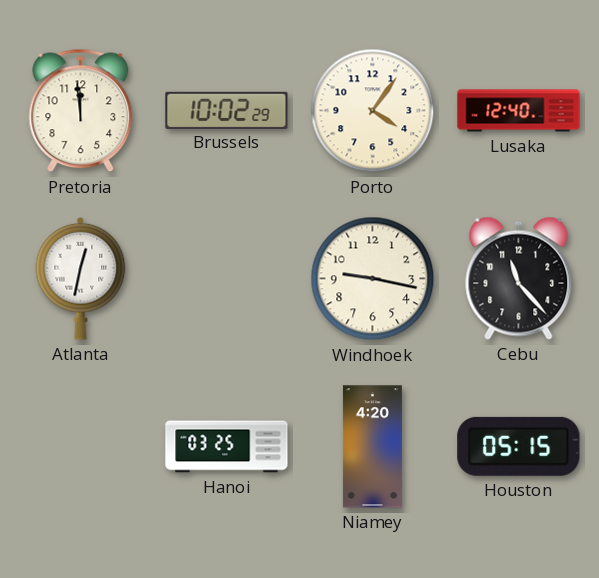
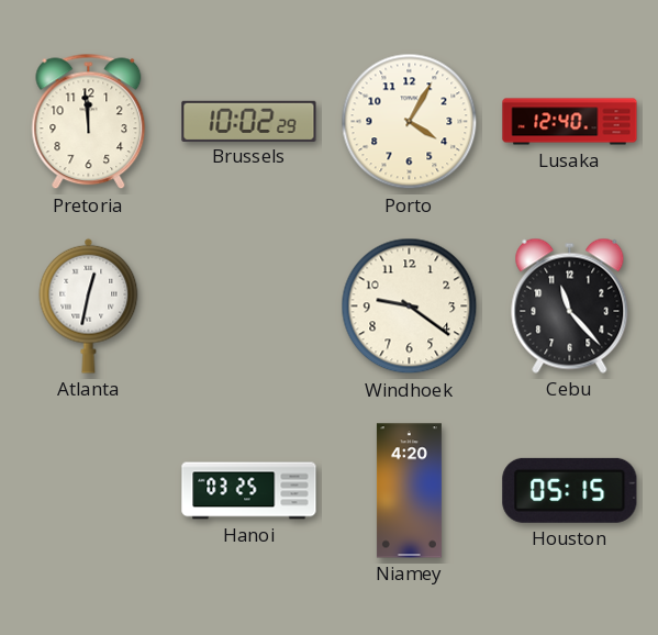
Porto: 4:06 -> 4:05
Windhoek: 9:17 -> 9:21
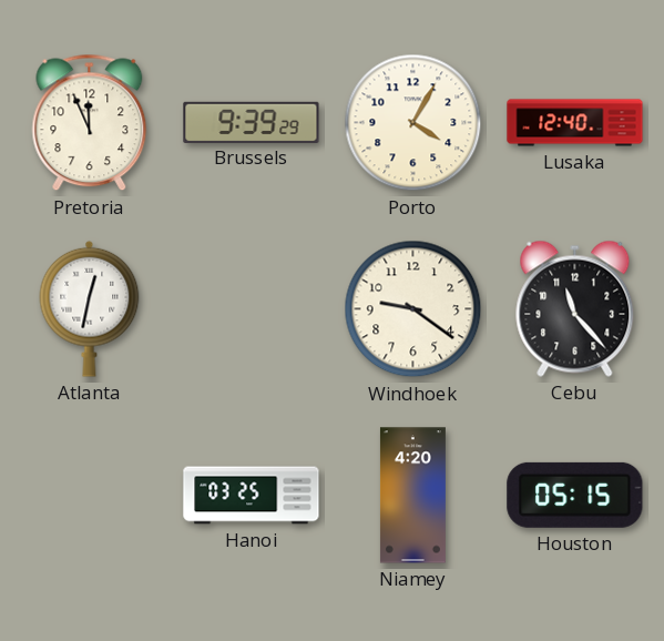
Pretoria: 11:59 -> 11:56
Brussels: 10:02 -> 9:39
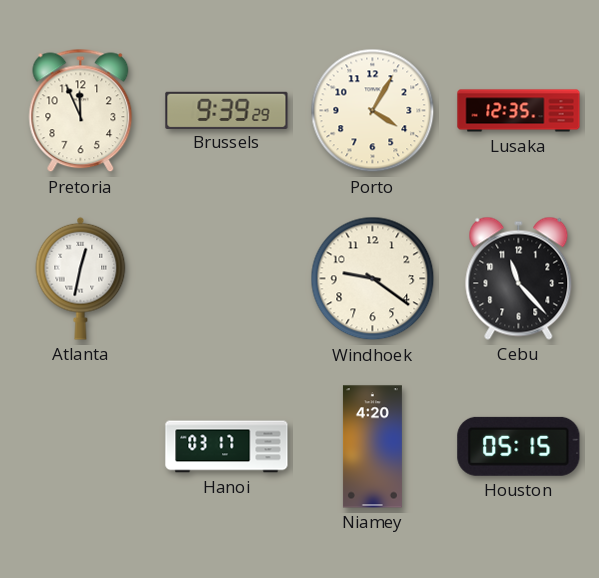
Lusaka: 12:40 -> 12:35
Hanoi: 03:25 -> 03:17
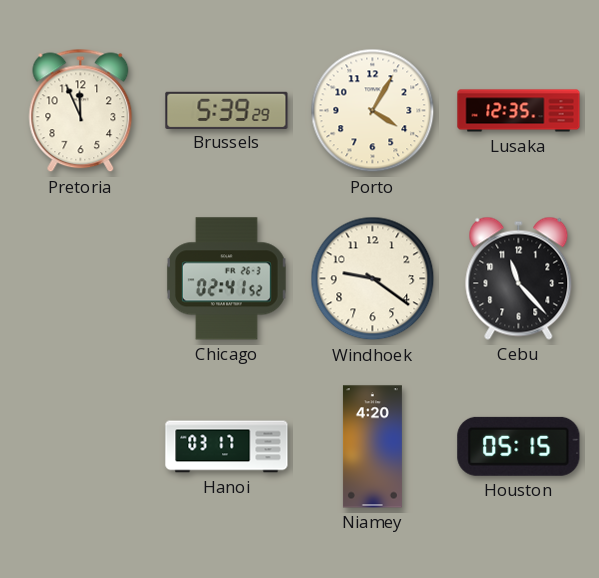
Brussels: 9:39 -> 5:39
Atlanta: 12:32 -> none
Chicago: none -> 02:41
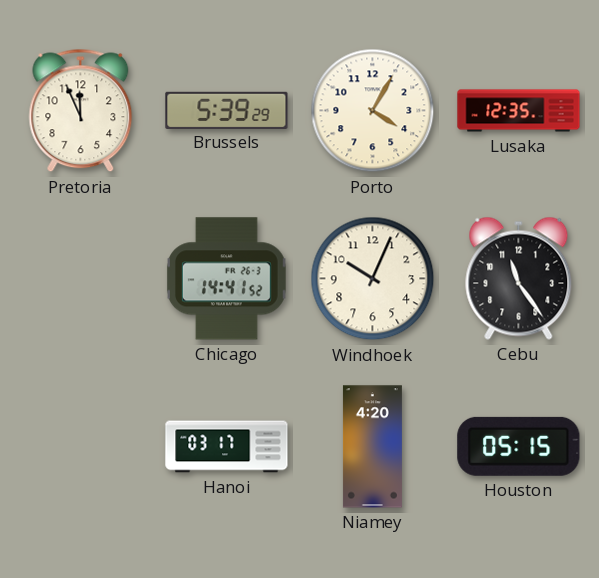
Chicago: 02:41 -> 14:41
Windhoek: 9:21 -> 10:04
Cebu: 11:23 -> 11:24
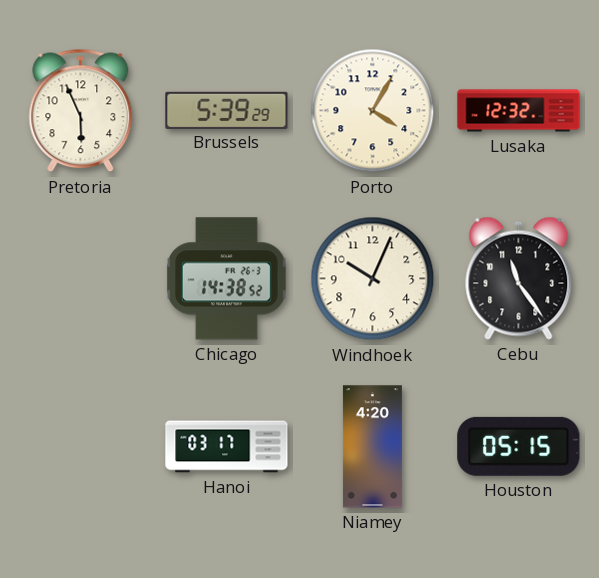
Pretoria: 11:56 -> 5:56
Lusaka: 12:35 -> 12:32
Chicago: 14:41 -> 14:38
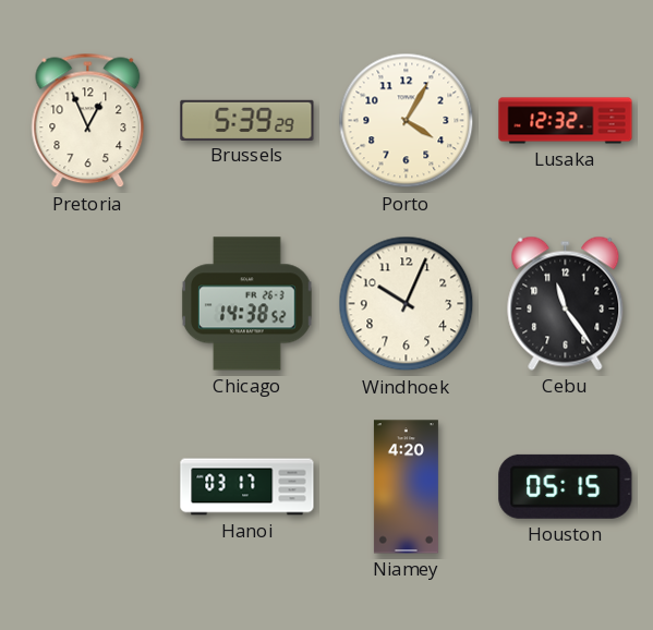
Pretoria: 5:56 -> 12:56
